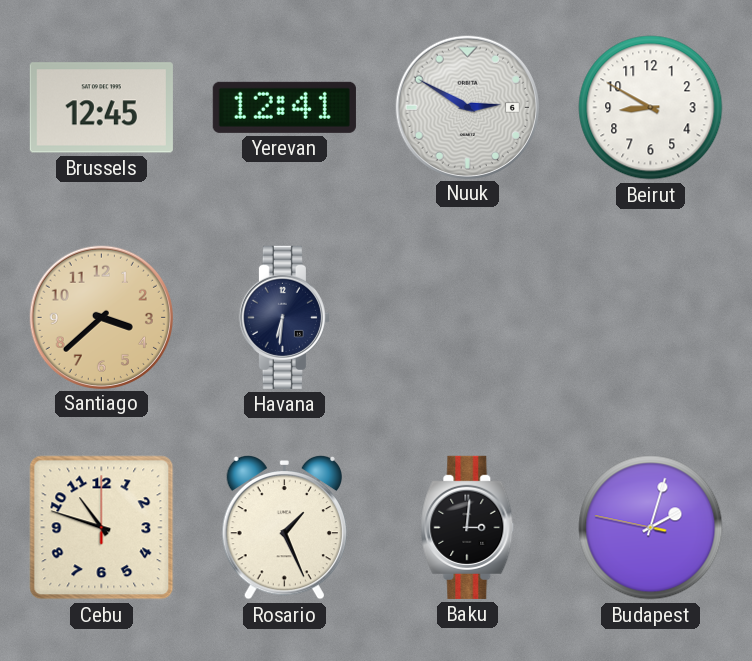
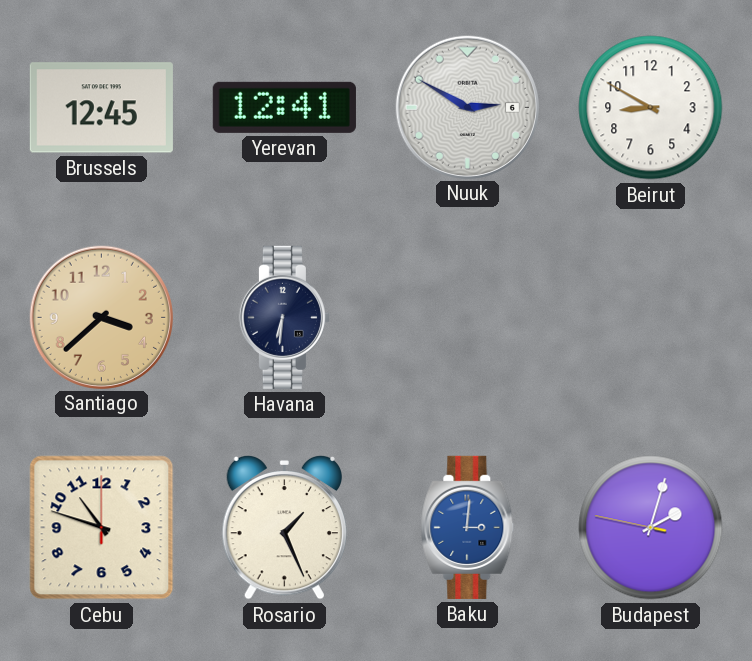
Baku dial: black -> blue
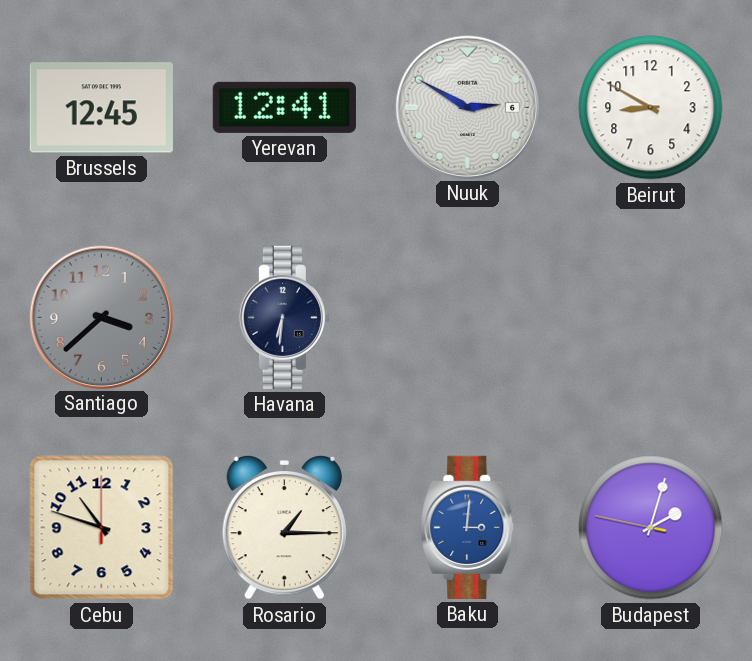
Santiago dial: champagne -> grey
Rosario: 1:26 -> 1:15
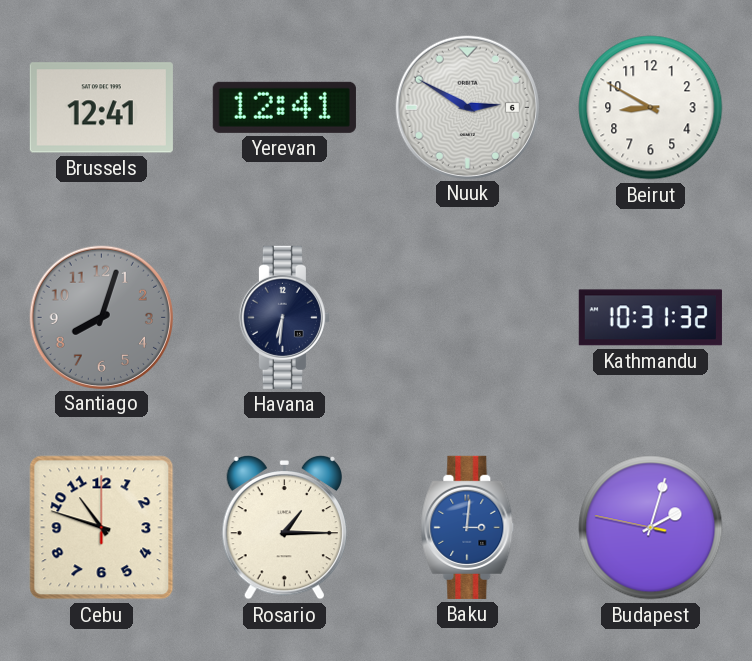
Brussels: 12:45 -> 12:41
Santiago: 3:38 -> 8:03
Kathmandu: none -> 10:31
